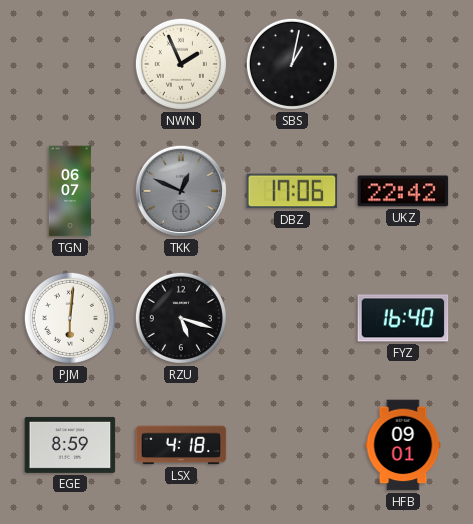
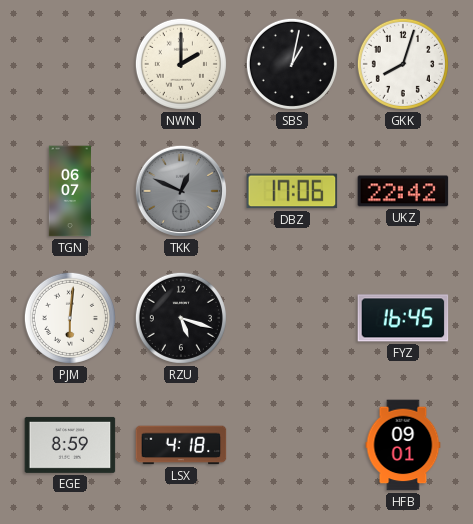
NWN: 1:56 -> 2:00
GKK: none -> 8:03
FYZ: 16:40 -> 16:45
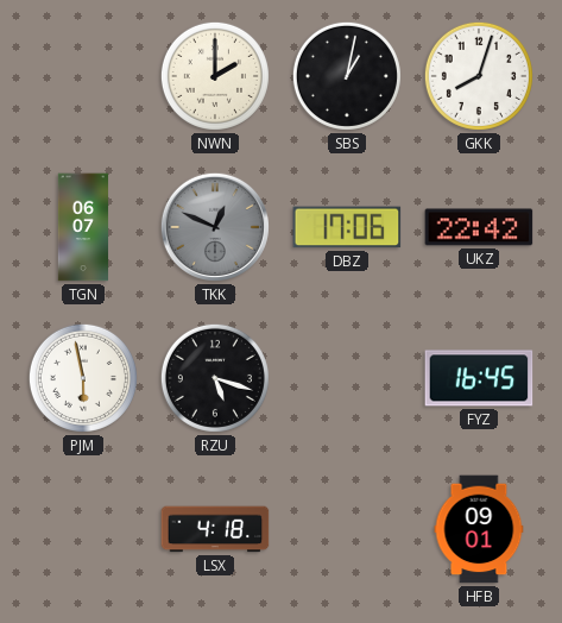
PJM: 6:01 -> 5:58
EGE: 8:59 -> none
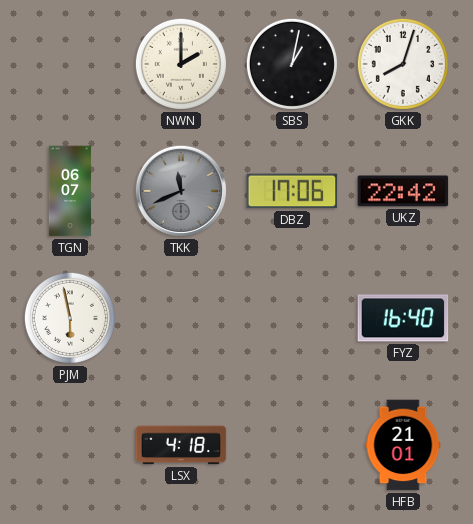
TKK: 12:49 -> 11:41
RZU: 5:18 -> none
FYZ: 16:45 -> 16:40
HFB: 09:01 -> 21:01
